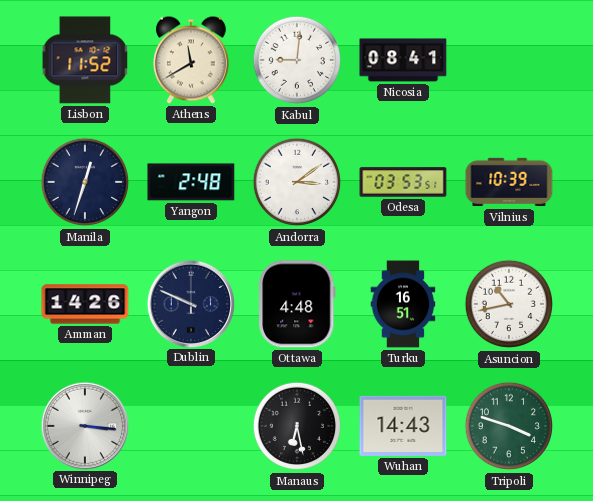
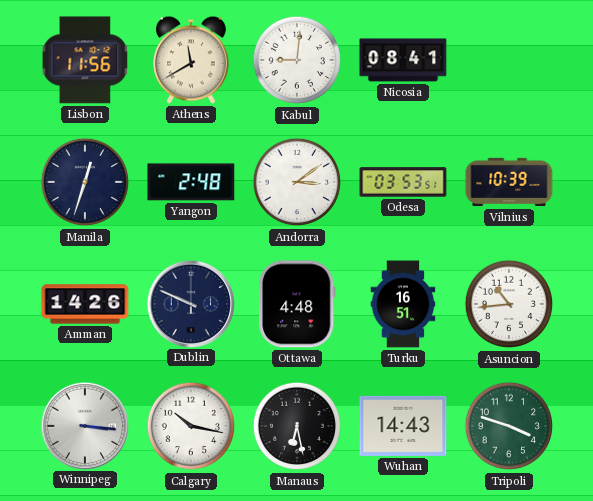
Lisbon: 11:52 -> 11:56
Asuncion: 10:43 -> 10:44
Calgary: none -> 10:17
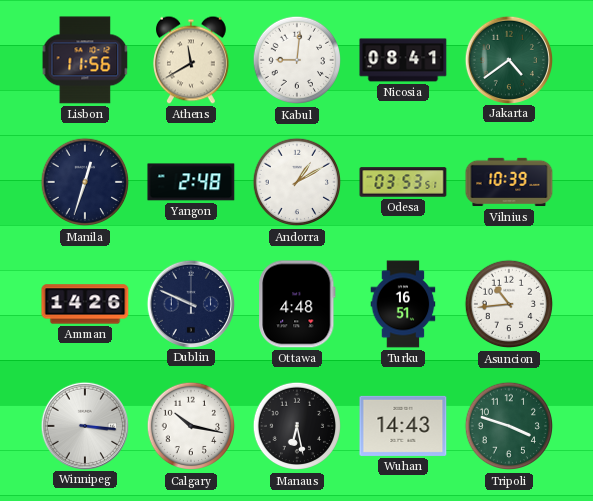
Jakarta: none -> 4:39
Andorra: 3:09 -> 1:10
